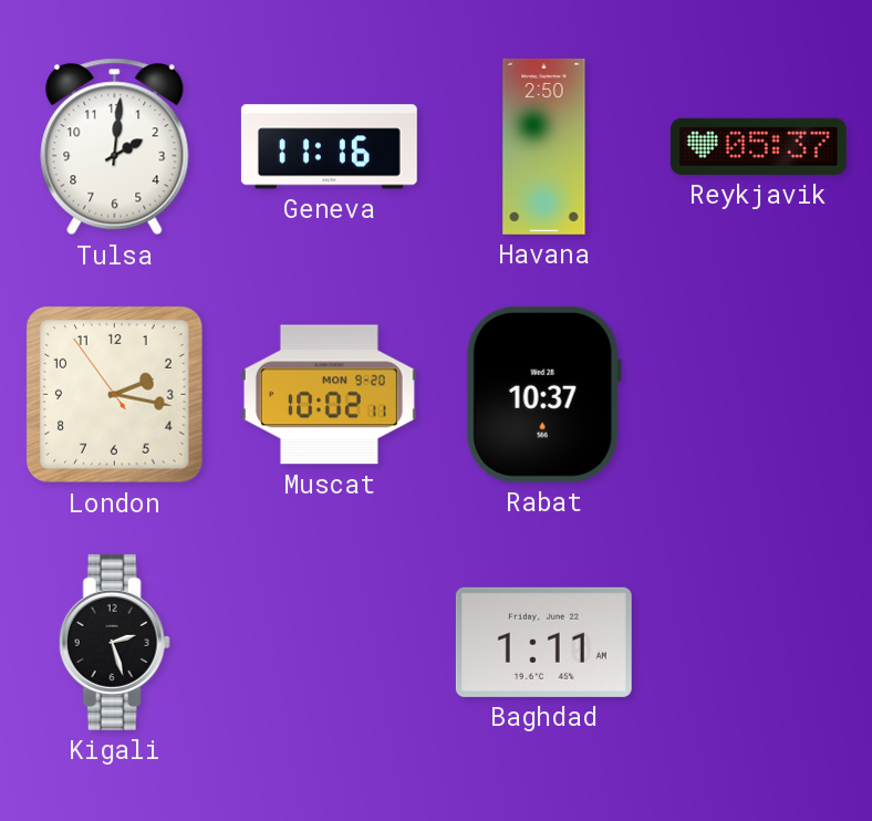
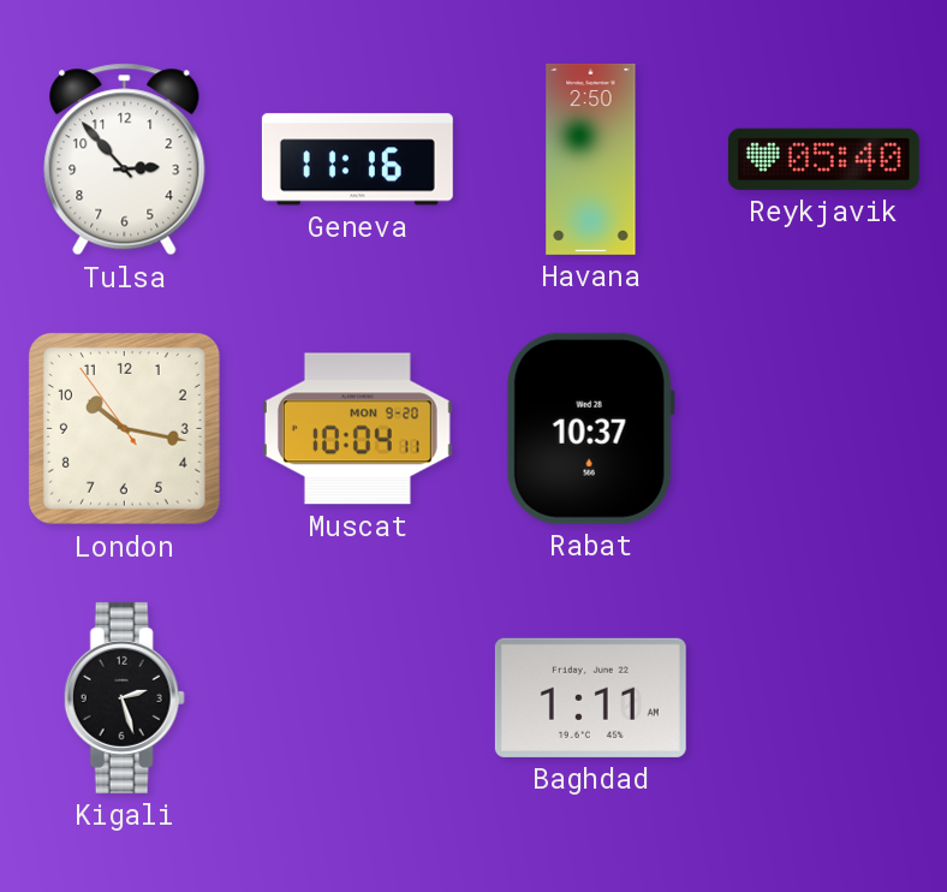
Tulsa: 2:01 -> 2:53
Reykjavik: 05:37 -> 05:40
London: 2:16 -> 10:16
Muscat: 10:02 -> 10:04
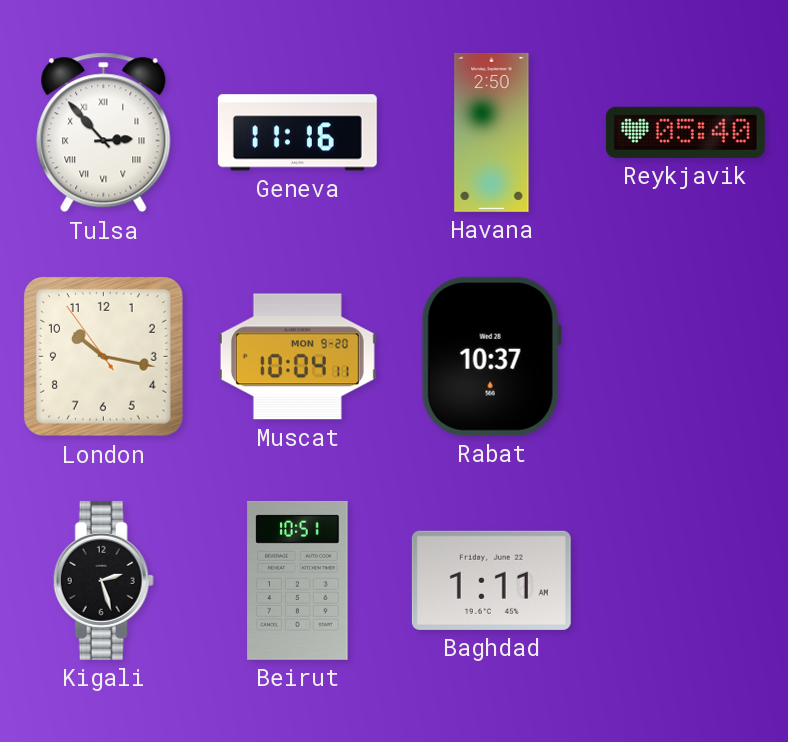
Tulsa numerals: Arabic -> Roman
Beirut: none -> 10:51
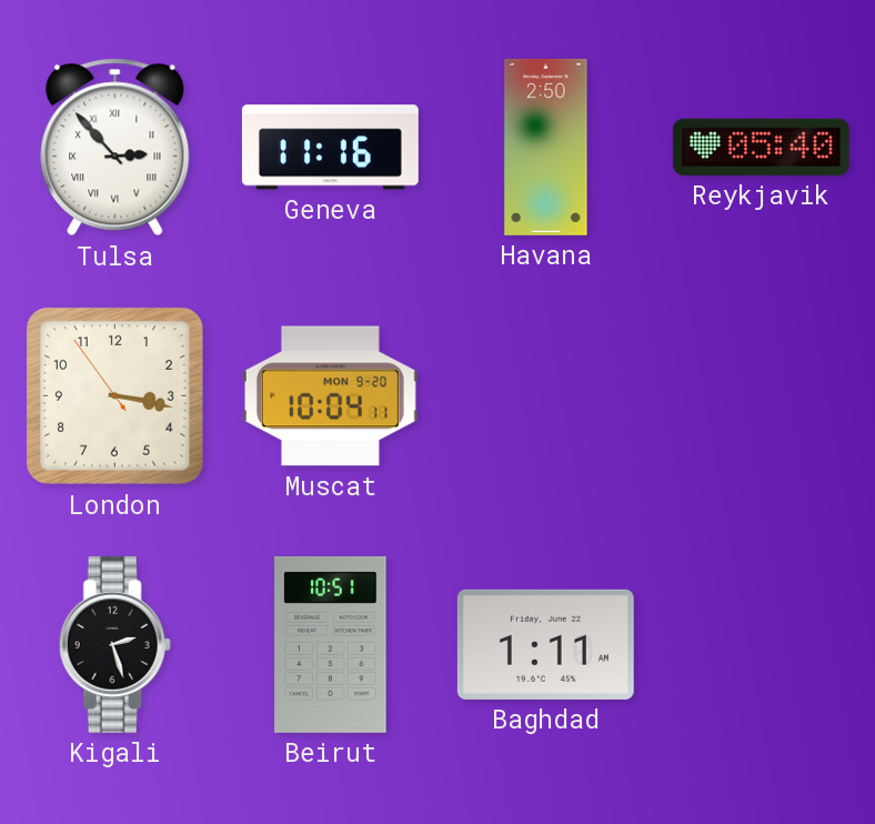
London: 10:16 -> 3:16
Rabat: 10:37 -> none
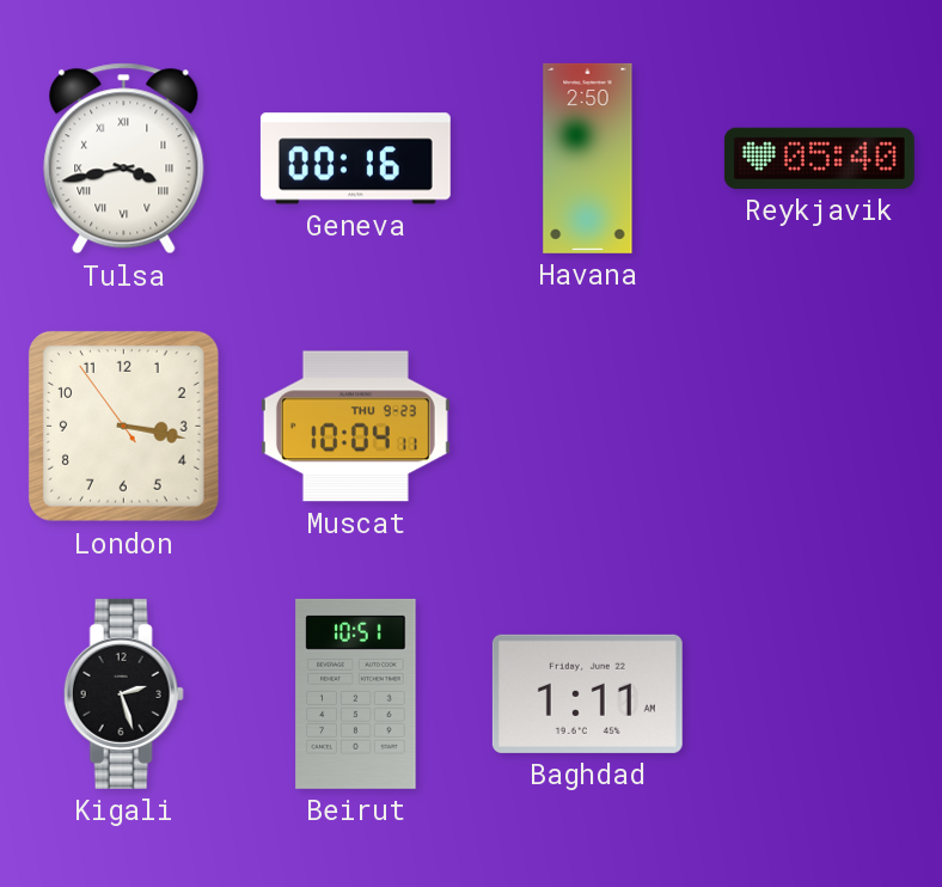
Tulsa: 2:53 -> 3:43
Geneva: 11:16 -> 00:16
Muscat date: MON 9-20 -> THU 9-23
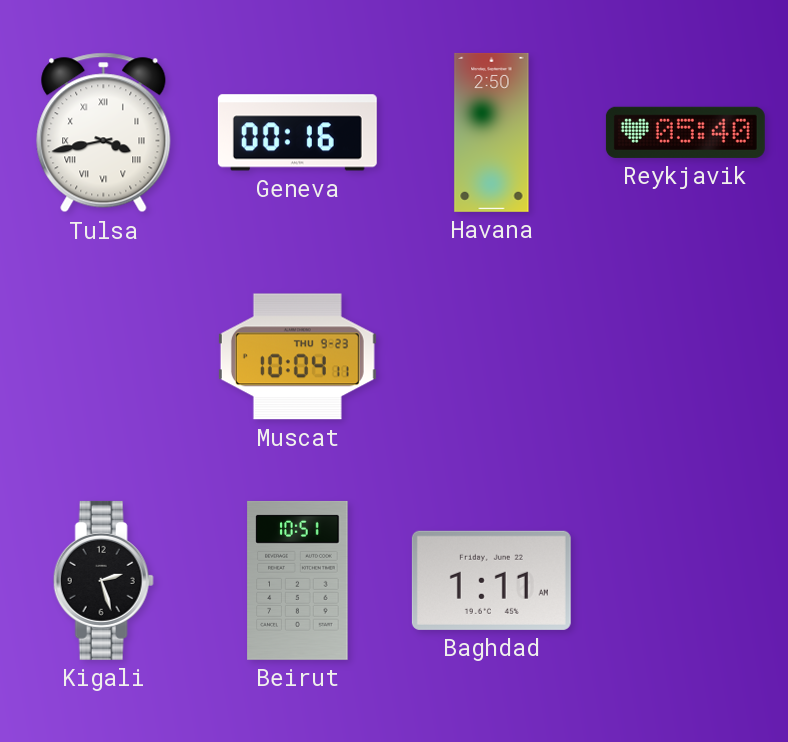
London: 3:16 -> none
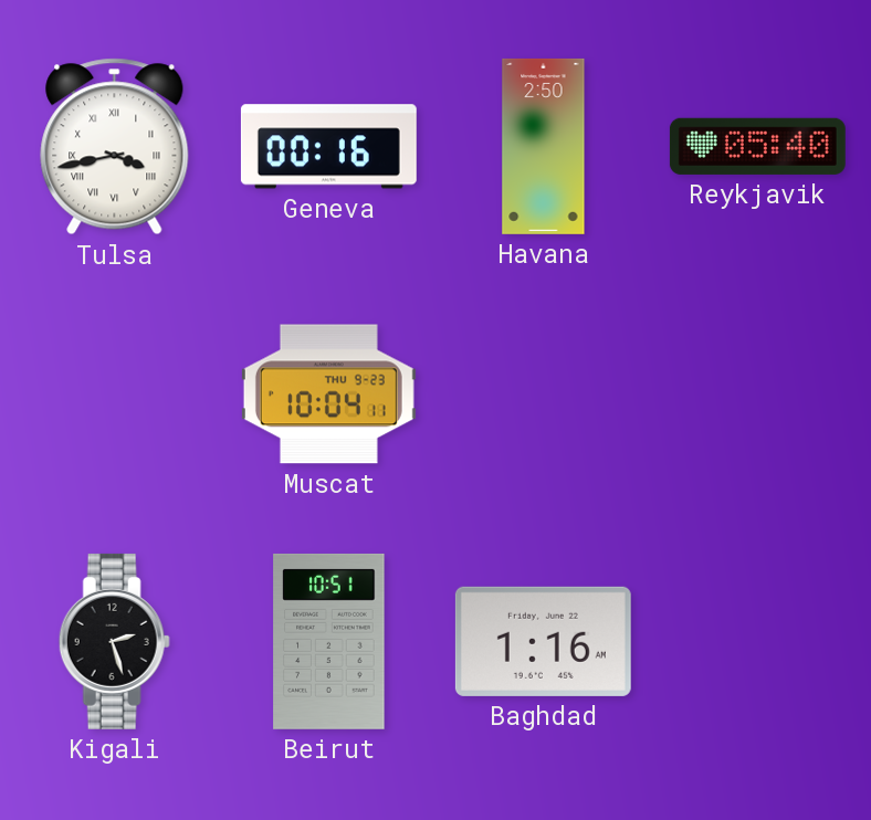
Baghdad: 1:11 -> 1:16
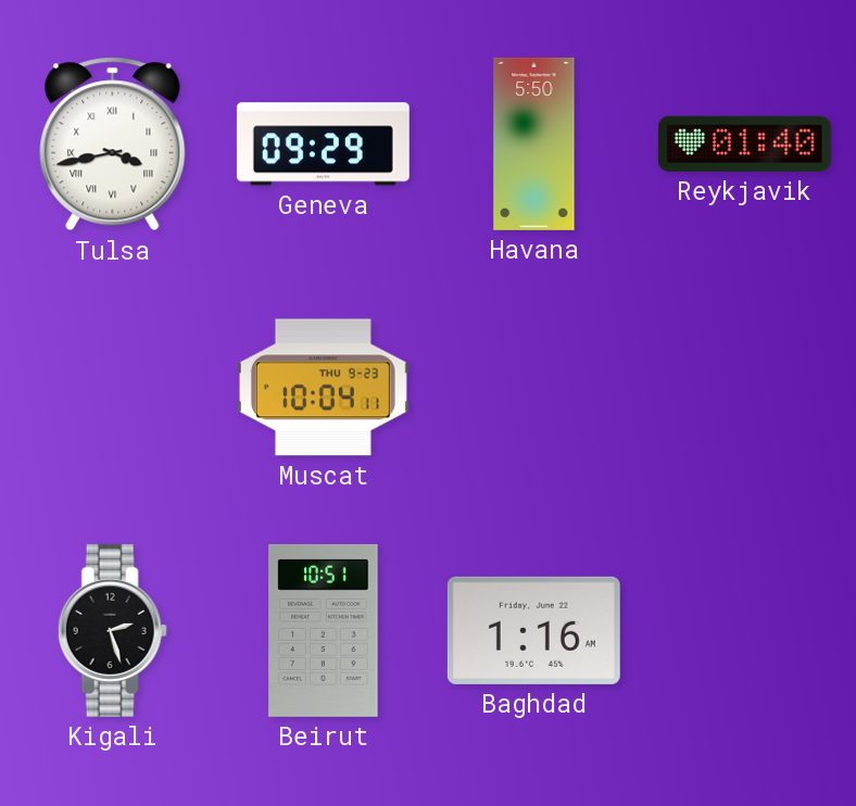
Geneva: 00:16 -> 09:29
Havana: 2:50 -> 5:50
Reykjavik: 05:40 -> 01:40
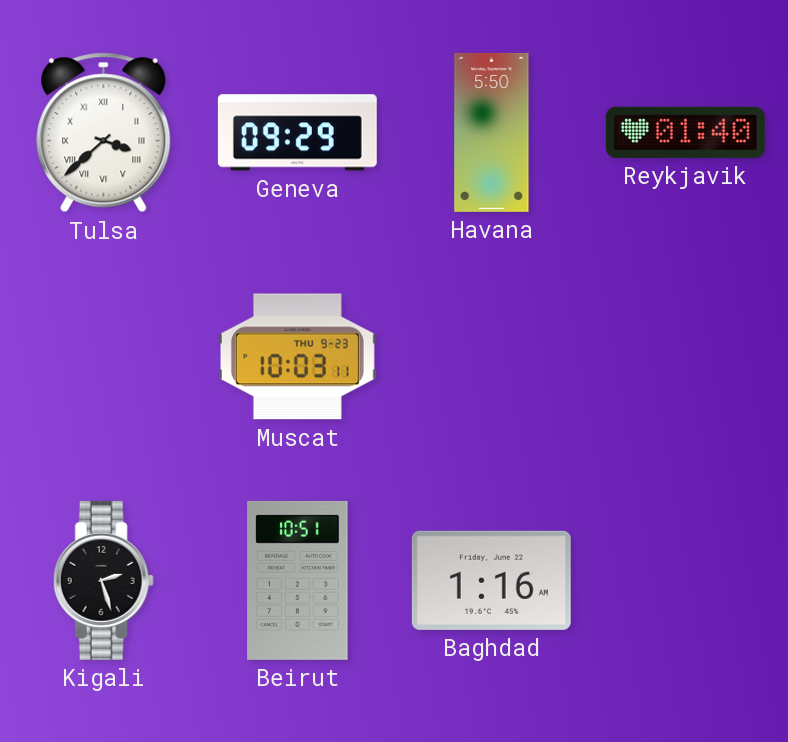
Tulsa: 3:43 -> 3:38
Muscat: 10:04 -> 10:03
